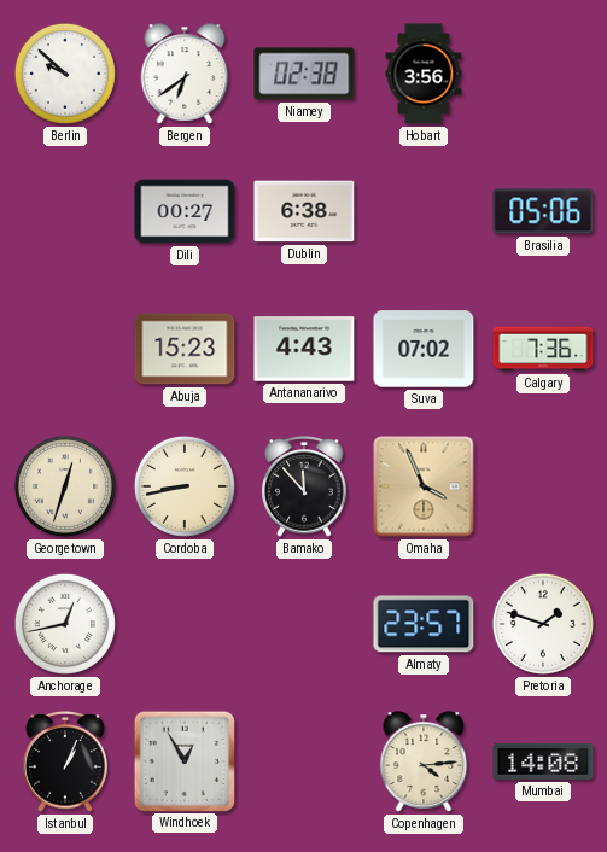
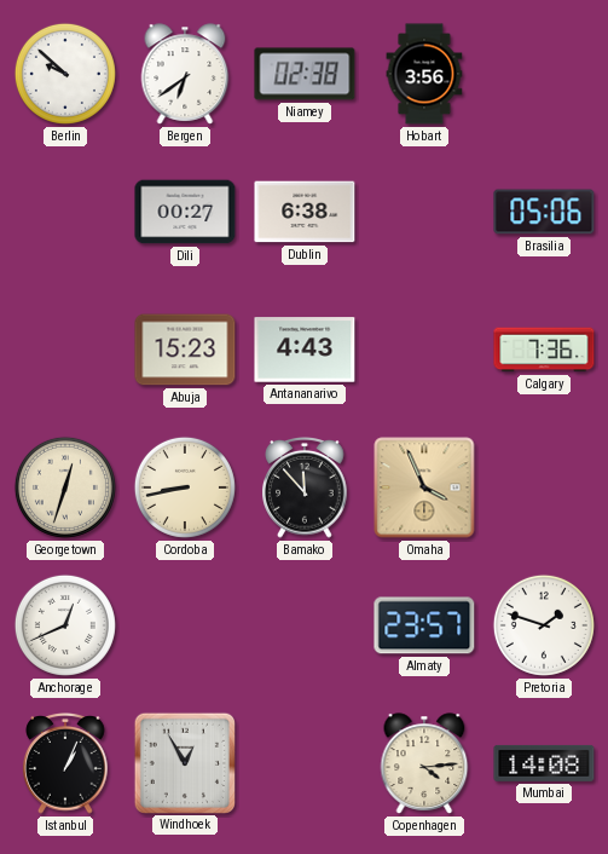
Suva: 07:02 -> none
Anchorage: 12:43 -> 12:41
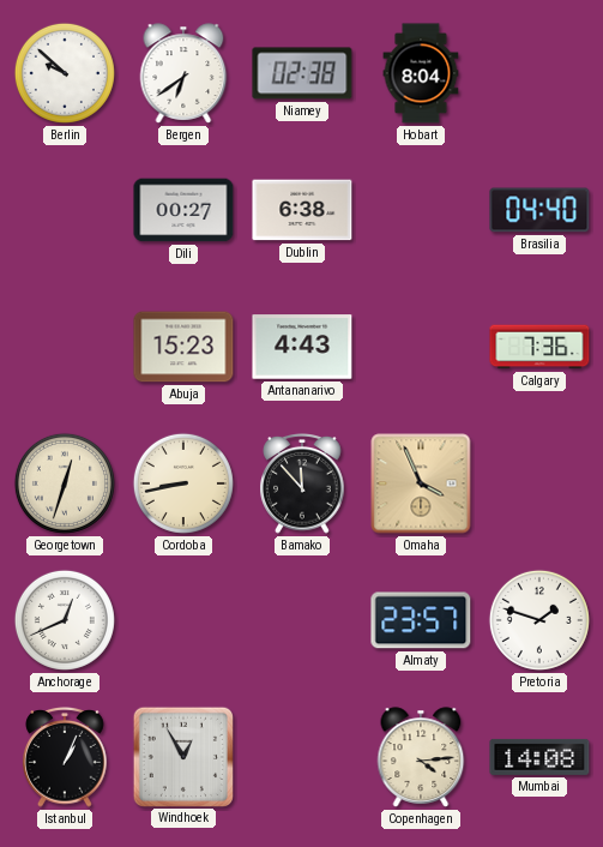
Hobart: 3:56 -> 8:04
Brasilia: 05:06 -> 04:40
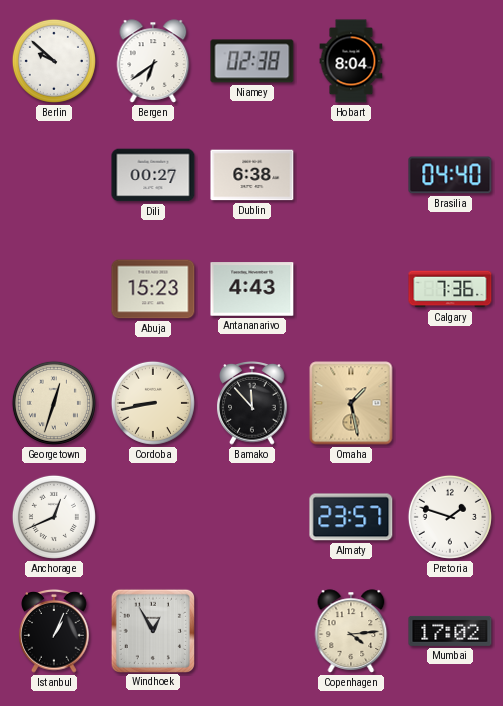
Omaha: 3:56 -> 1:28
Mumbai: 14:08 -> 17:02
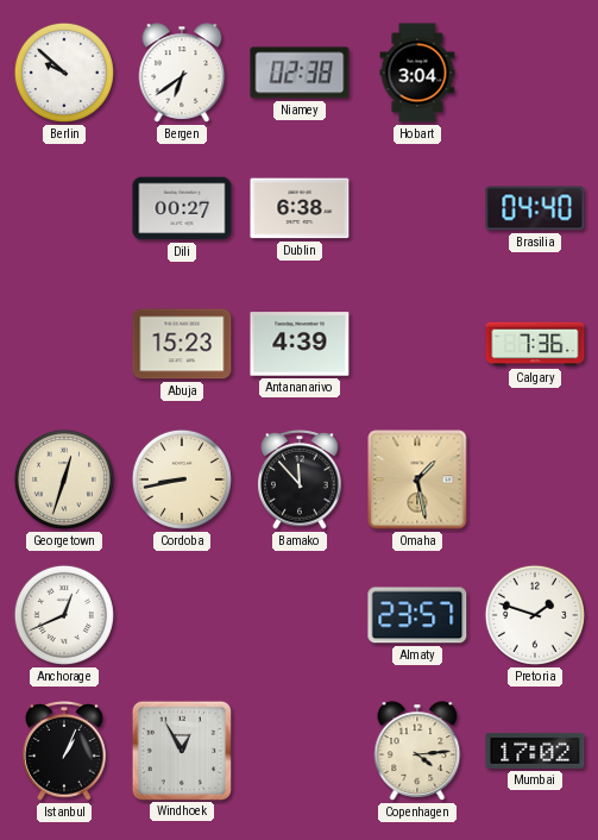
Hobart: 8:04 -> 3:04
Antananarivo: 4:43 -> 4:39
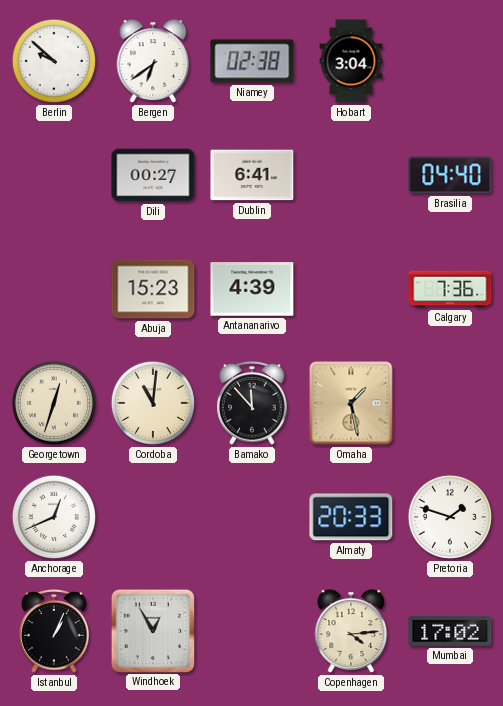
Dublin: 6:38 -> 6:41
Cordoba: 8:43 -> 11:01
Almaty: 23:57 -> 20:33
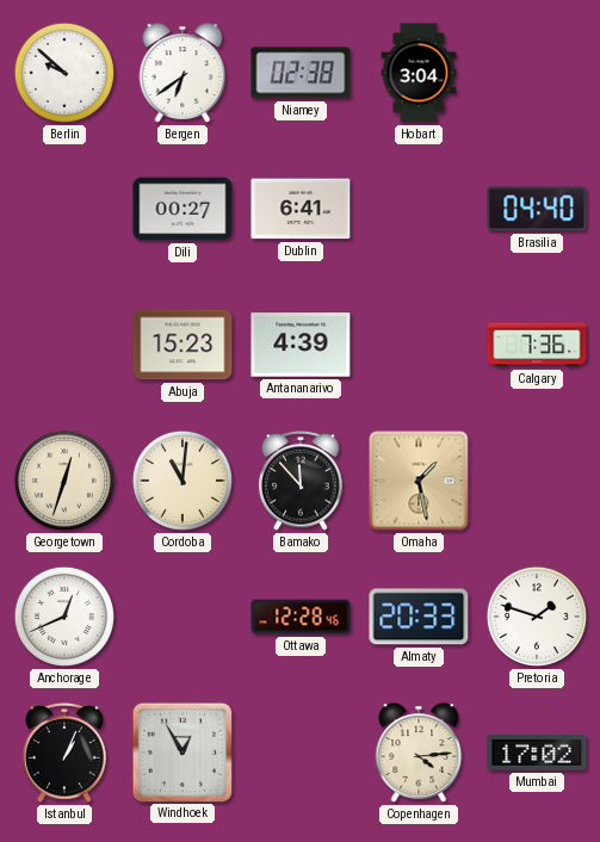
Ottawa: none -> 12:28
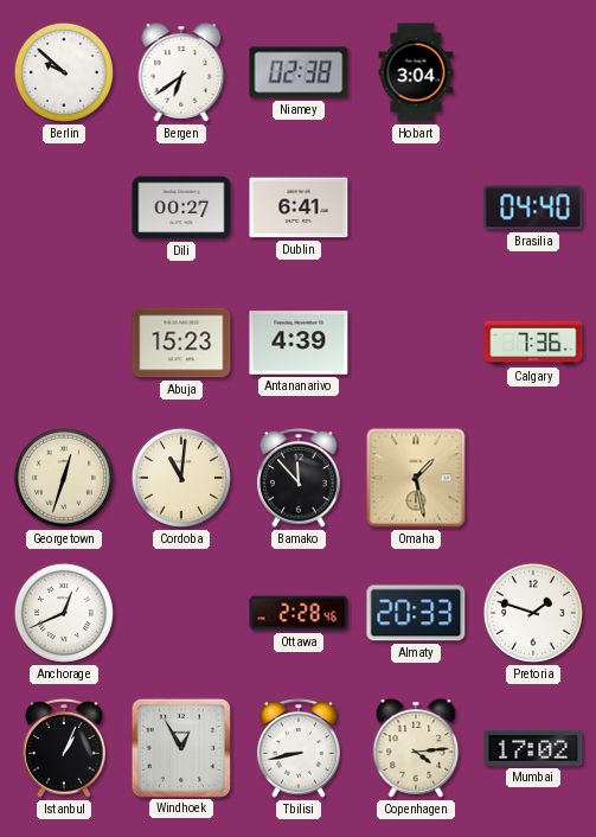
Ottawa: 12:28 -> 2:28
Tbilisi: none -> 8:43
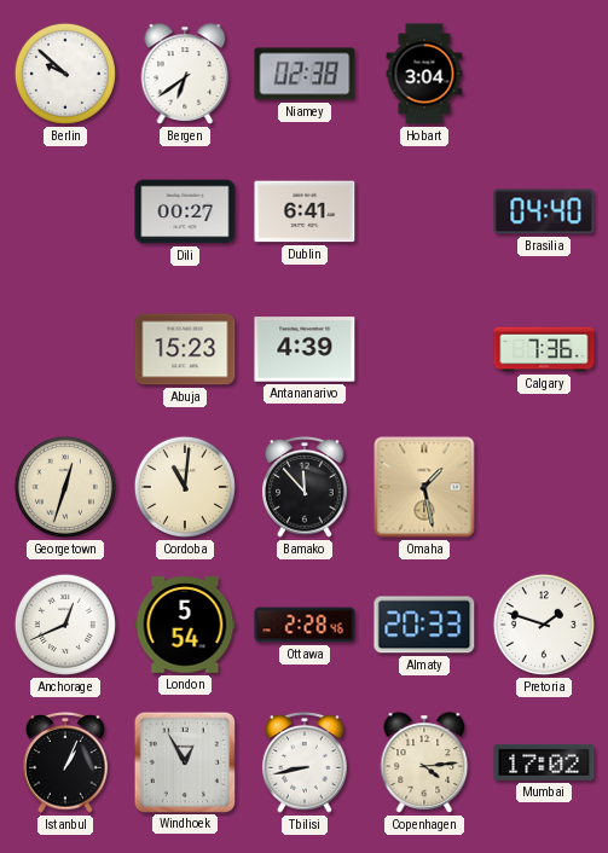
London: none -> 5:54
